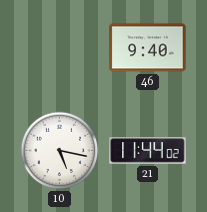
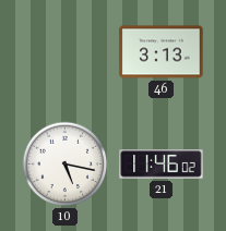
46: 9:40 -> 3:13
21: 11:44 -> 11:46
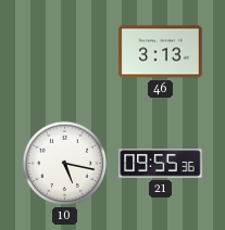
21: 11:46 -> 09:55
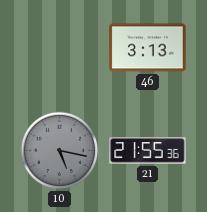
10 dial: white -> grey
21: 09:55 -> 21:55
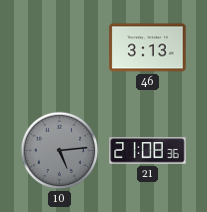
10: 5:17 -> 5:14
21: 21:55 -> 21:08
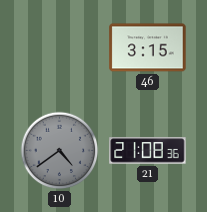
46: 3:13 -> 3:15
10: 5:14 -> 4:39
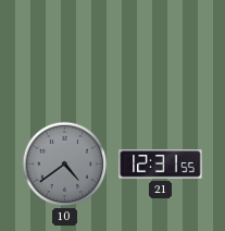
46: 3:15 -> none
21: 21:08 -> 12:31
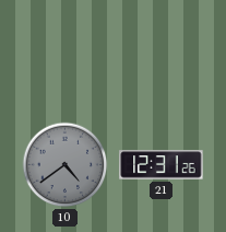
21: 12:31:55 -> 12:31:26
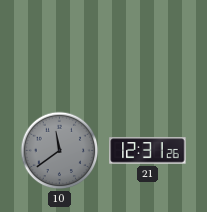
10: 4:39 -> 11:39
